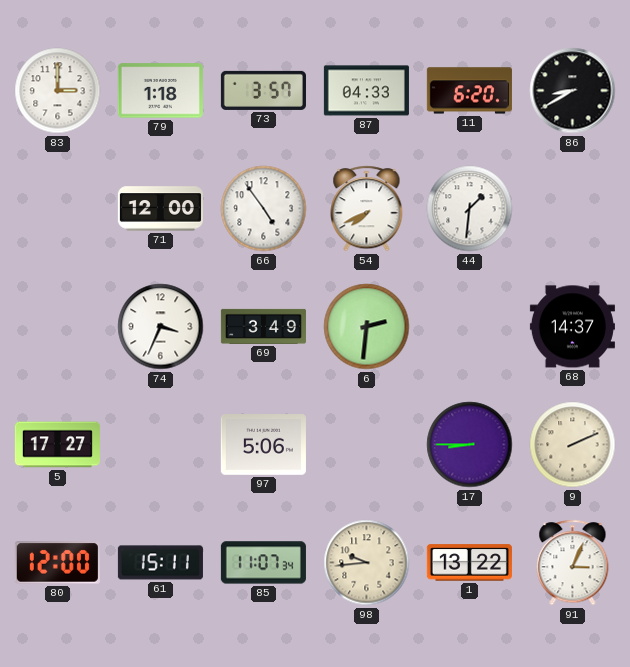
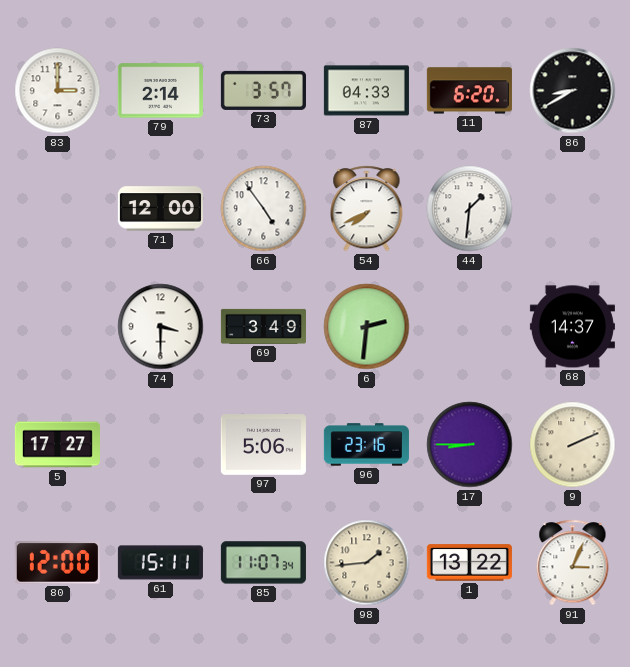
79: 1:18 -> 2:14
74: 3:34 -> 3:30
96: none -> 23:16
98: 9:44 -> 1:44
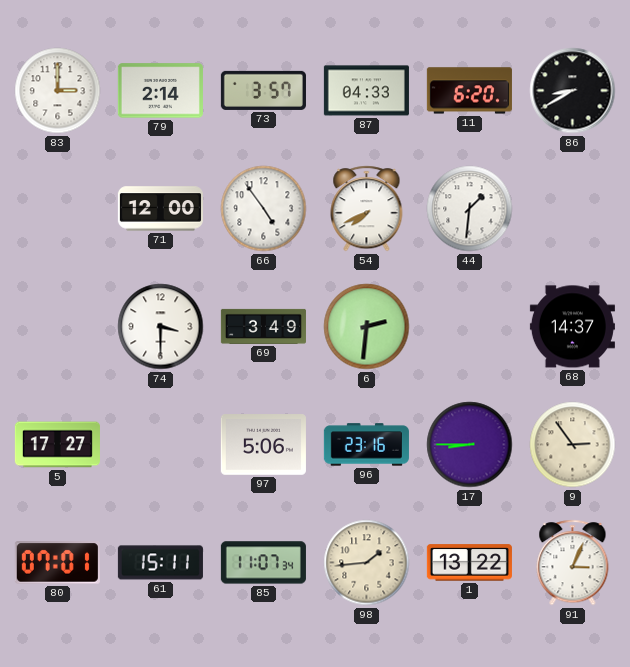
9: 2:11 -> 2:54
80: 12:00 -> 07:01
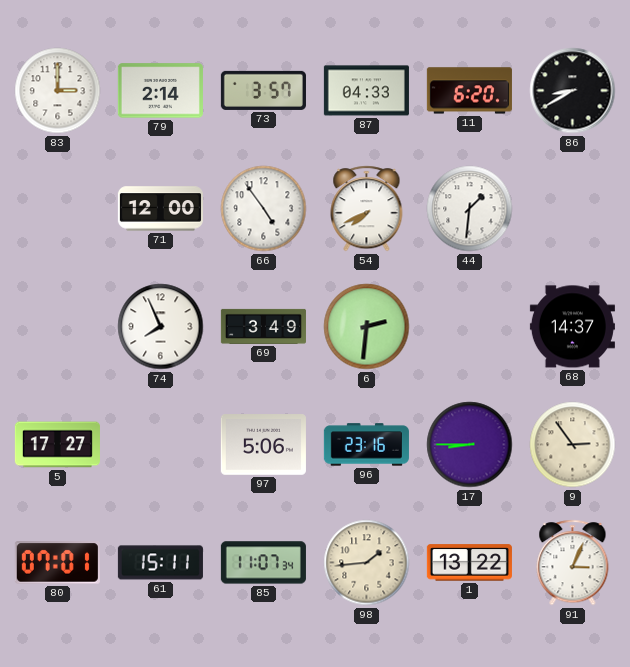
74: 3:30 -> 7:56
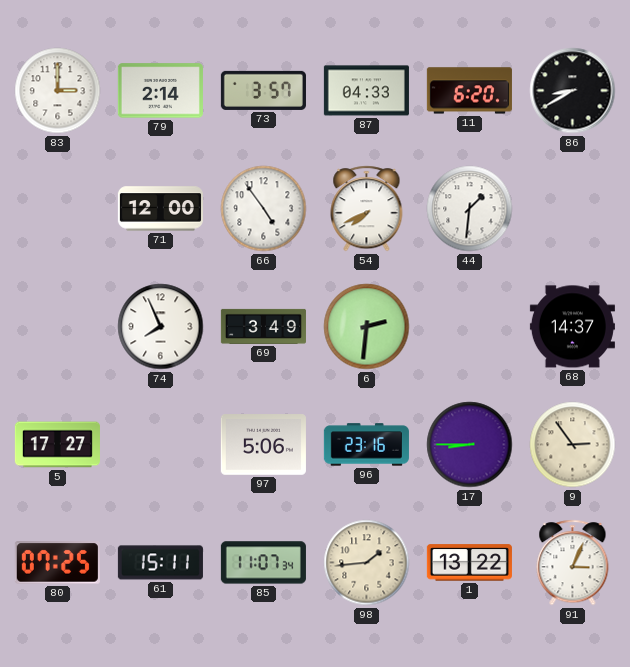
80: 07:01 -> 07:25
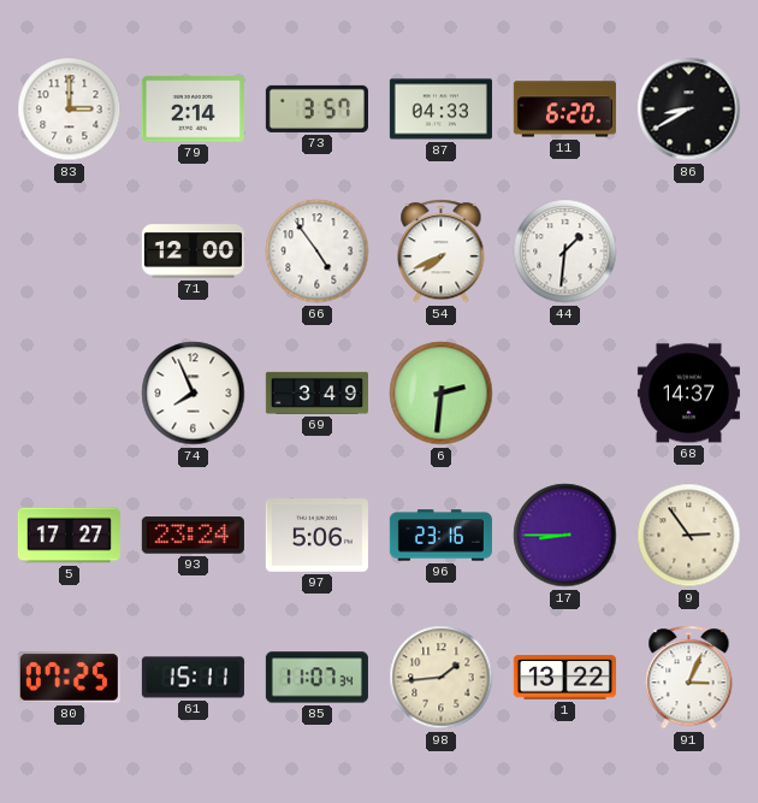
93: none -> 23:24
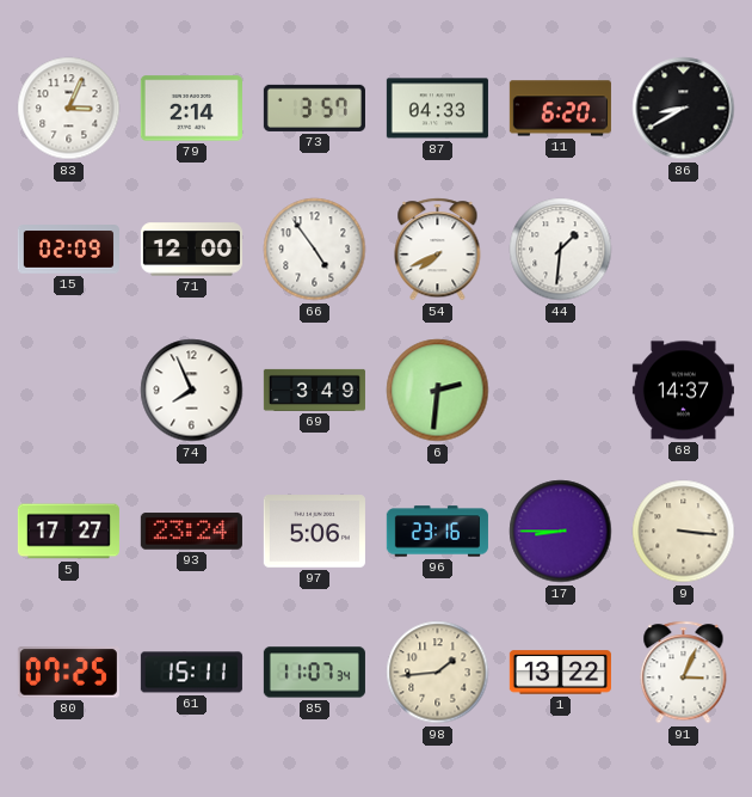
83: 3:00 -> 3:04
15: none -> 02:09
9: 2:54 -> 3:16
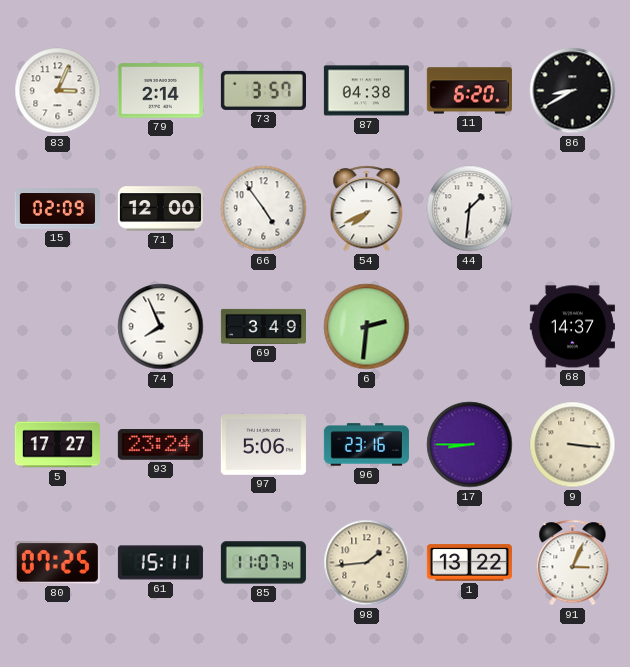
87: 04:33 -> 04:38
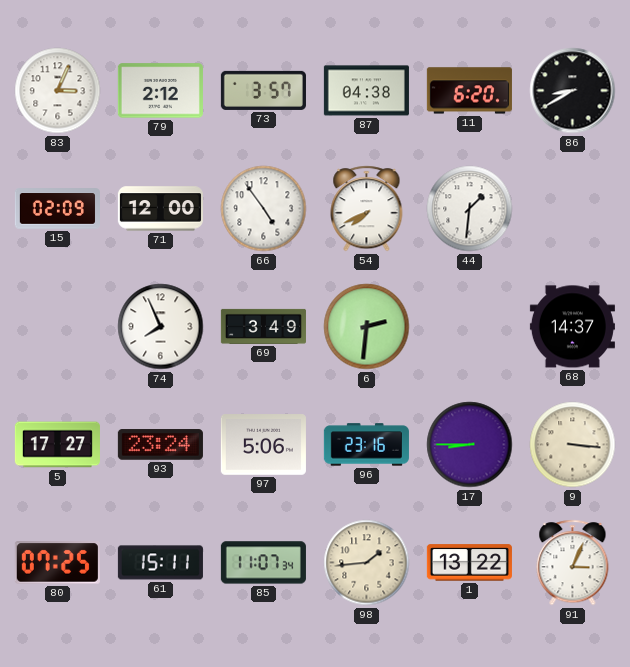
79: 2:14 -> 2:12
